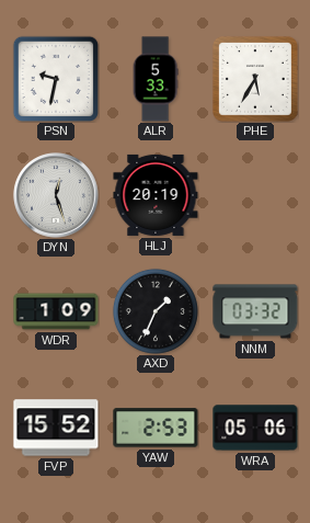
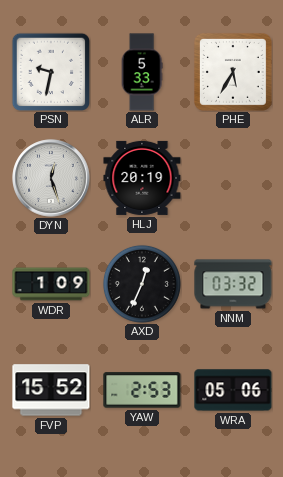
AXD: 1:34 -> 12:34
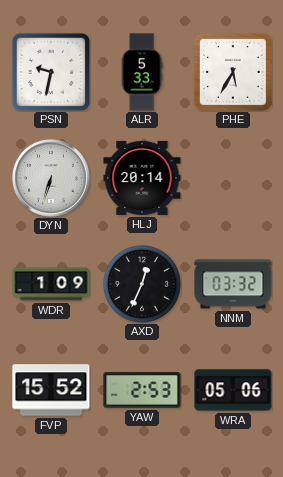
DYN: 12:27 -> 6:33
HLJ: 20:19 -> 20:14
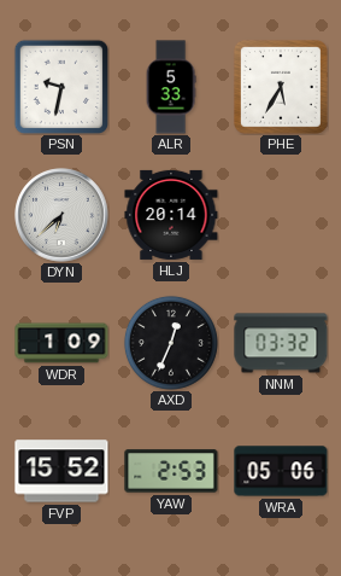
DYN: 6:33 -> 6:38
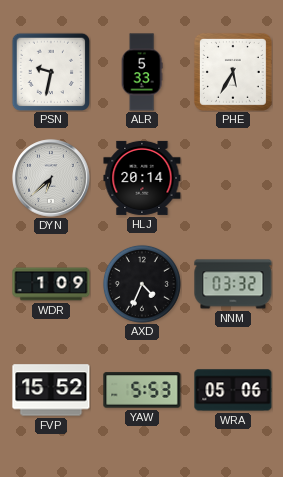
AXD: 12:34 -> 4:34
YAW: 2:53 -> 5:53
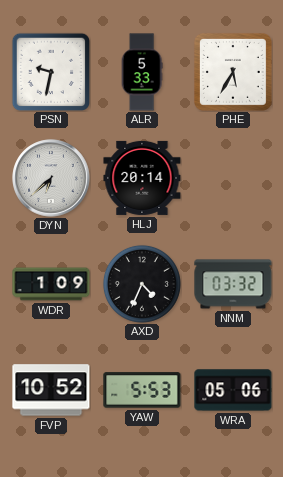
FVP: 15:52 -> 10:52
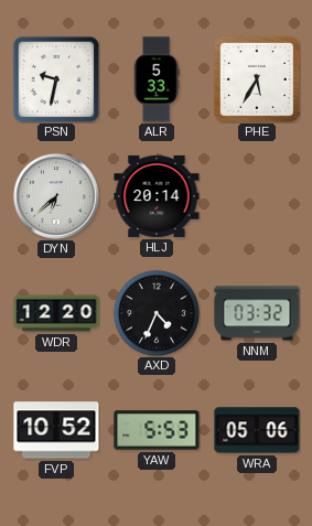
WDR: 1:09 -> 12:20
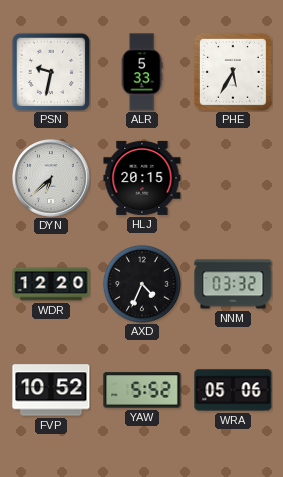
HLJ: 20:14 -> 20:15
YAW: 5:53 -> 5:52
